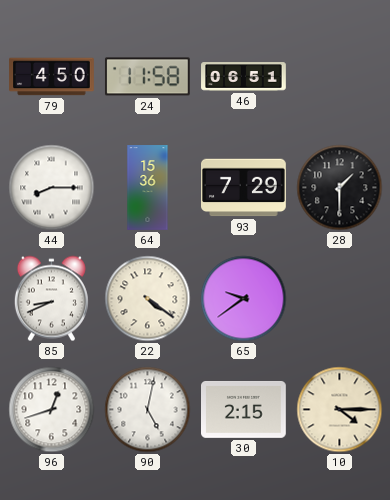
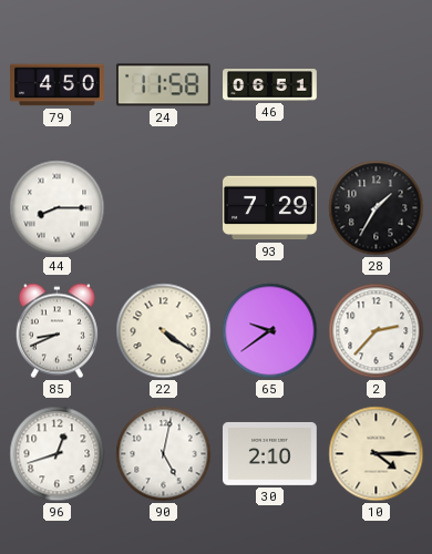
64: 15:36 -> none
28: 1:30 -> 1:35
2: none -> 2:37
30: 2:15 -> 2:10
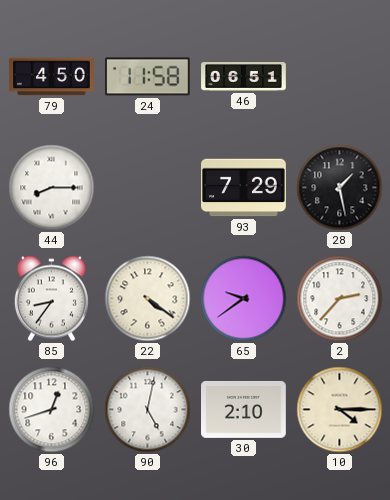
28: 1:35 -> 1:28
85: 8:41 -> 8:36
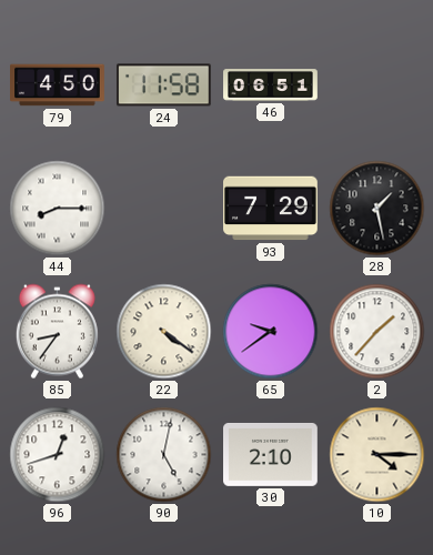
2: 2:37 -> 1:37
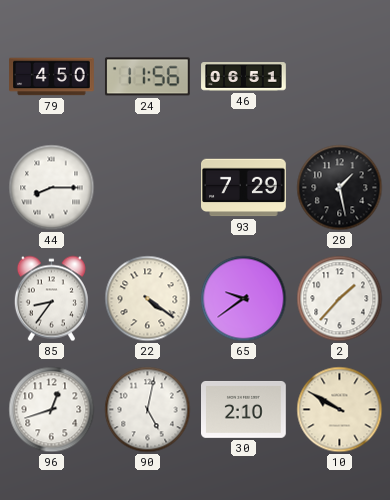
24: 11:58 -> 11:56
10: 4:15 -> 9:50
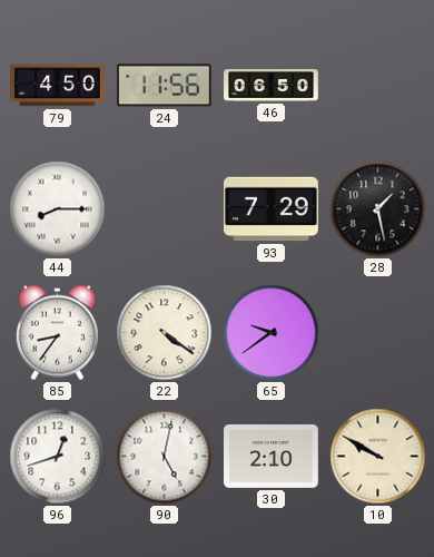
46: 06:51 -> 06:50
2: 1:37 -> none
